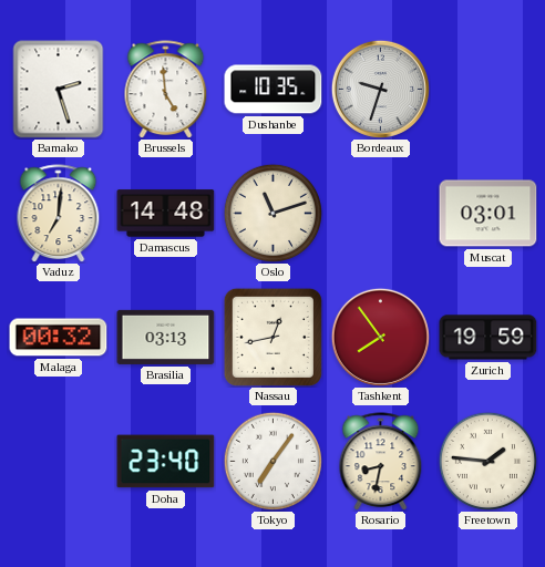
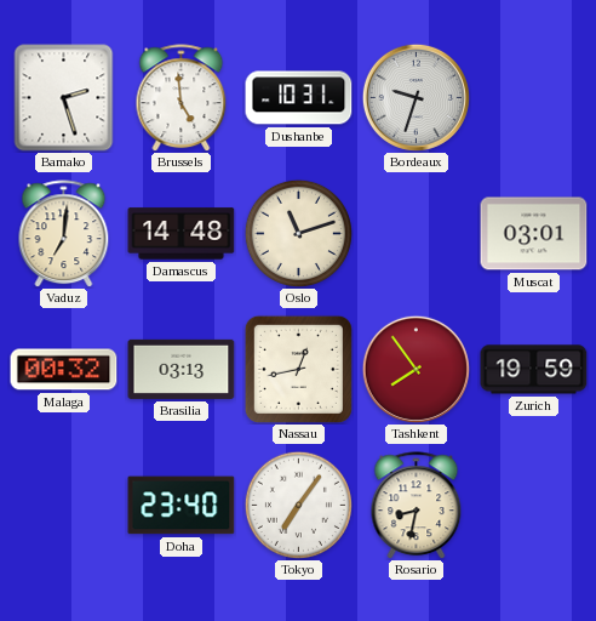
Dushanbe: 10:35 -> 10:31
Freetown: 1:46 -> none
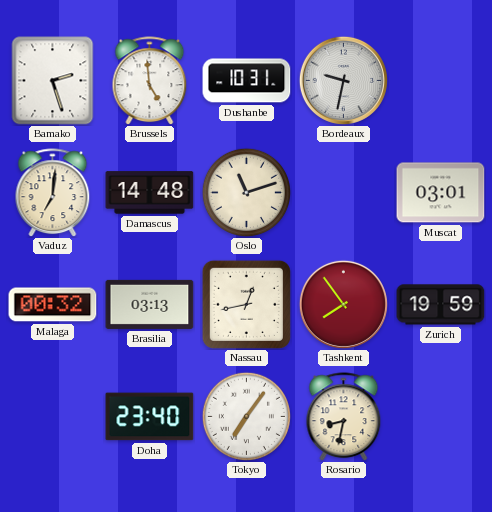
Bordeaux: 9:33 -> 9:32
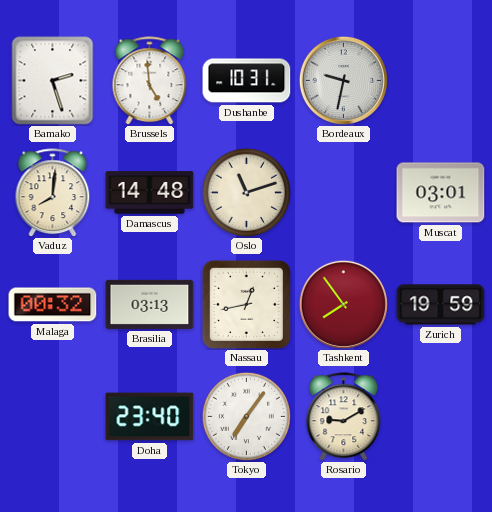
Vaduz: 7:01 -> 8:01
Rosario: 8:32 -> 9:10
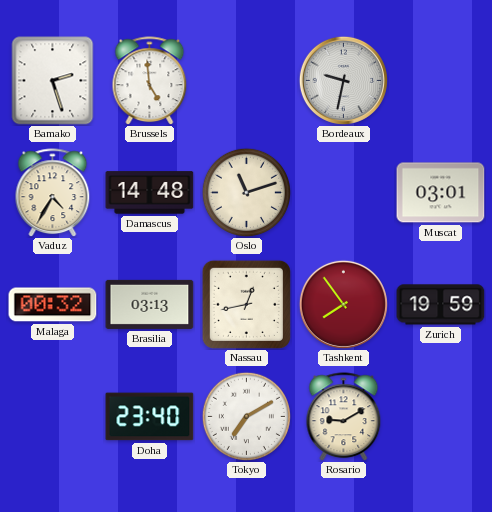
Dushanbe: 10:31 -> none
Vaduz: 8:01 -> 4:35
Tokyo: 7:06 -> 7:10
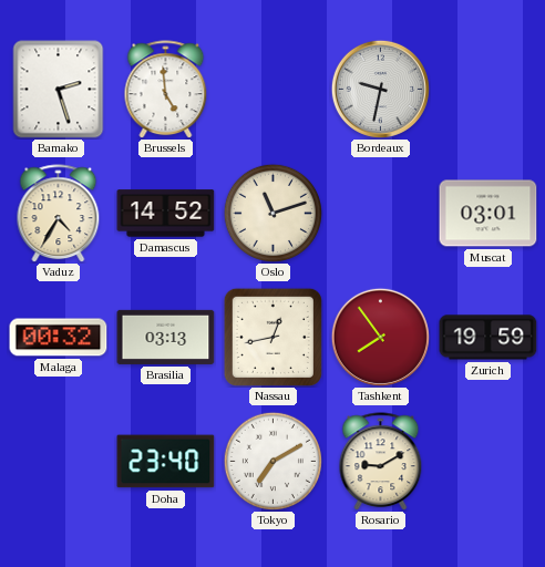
Damascus: 14:48 -> 14:52
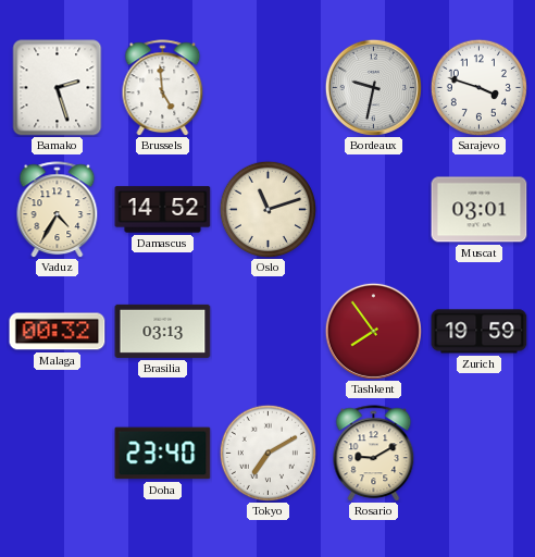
Sarajevo: none -> 3:48
Nassau: 12:43 -> none
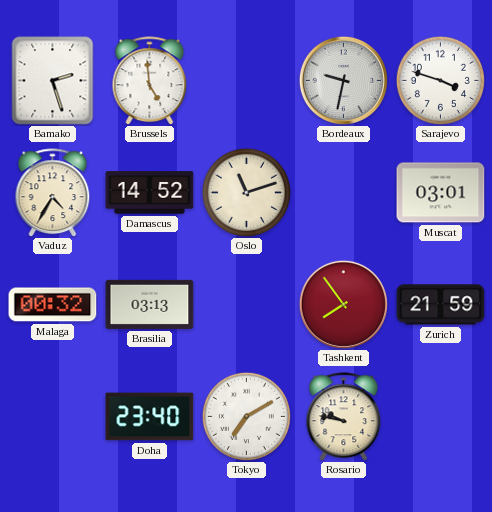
Zurich: 19:59 -> 21:59
Rosario: 9:10 -> 9:47
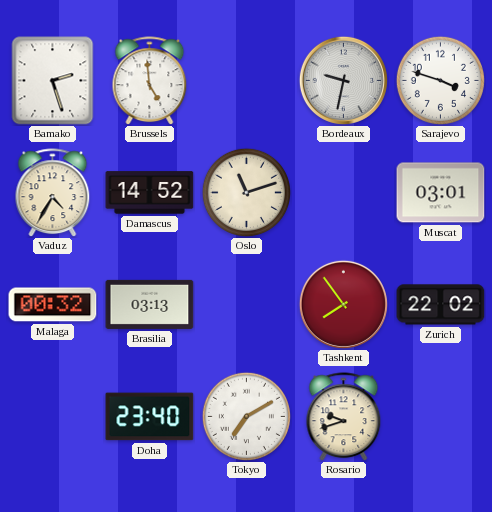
Zurich: 21:59 -> 22:02
Rosario: 9:47 -> 9:42
